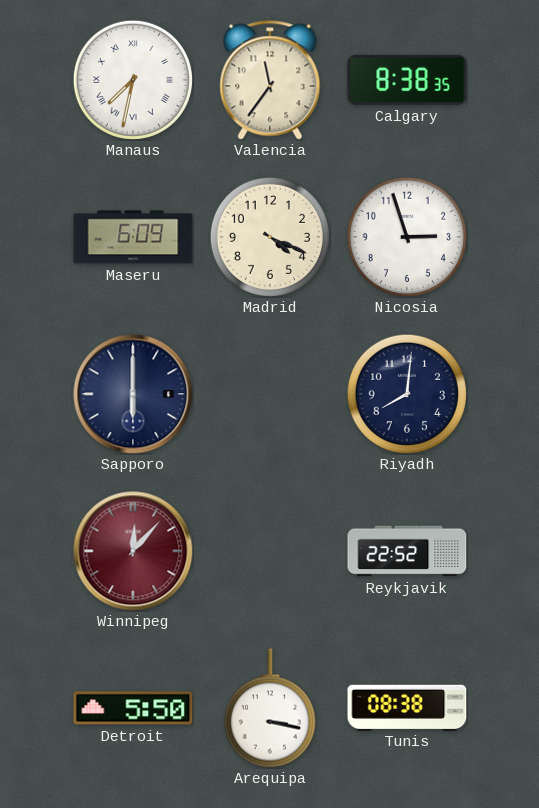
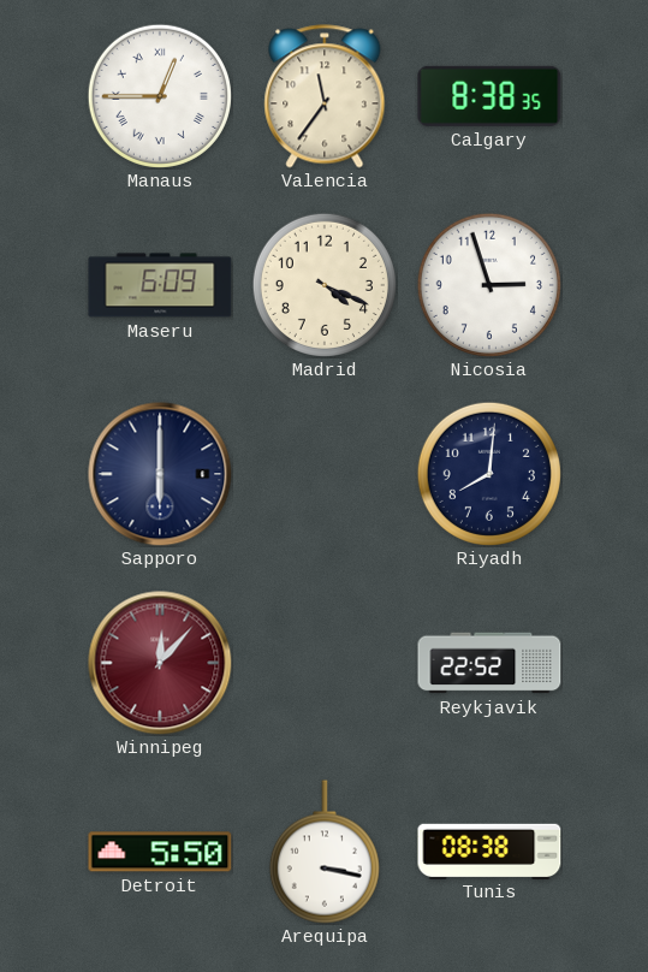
Manaus: 7:32 -> 12:45
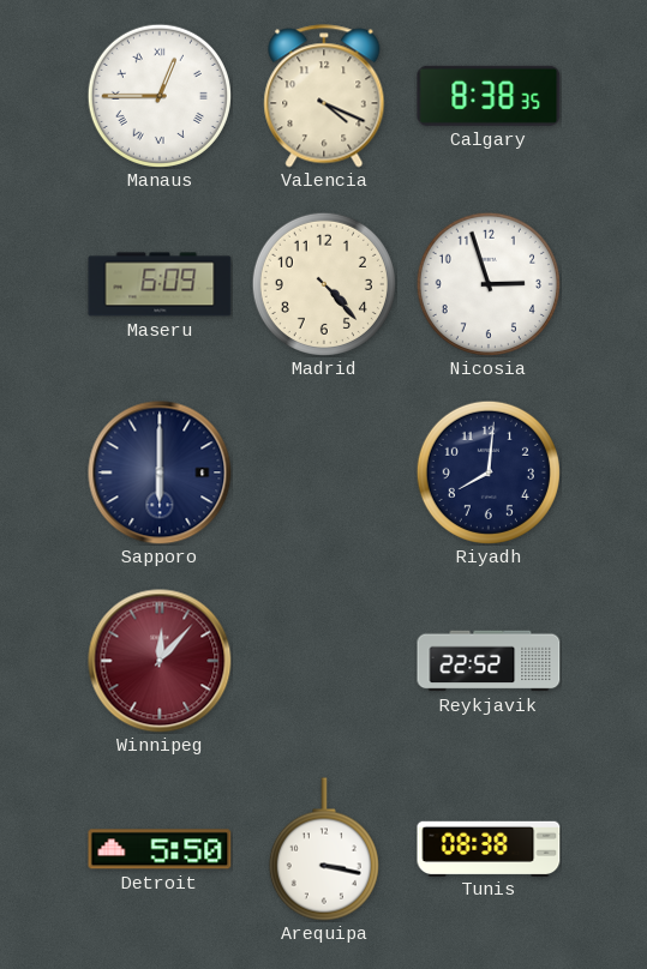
Valencia: 11:36 -> 4:19
Madrid: 4:19 -> 4:23
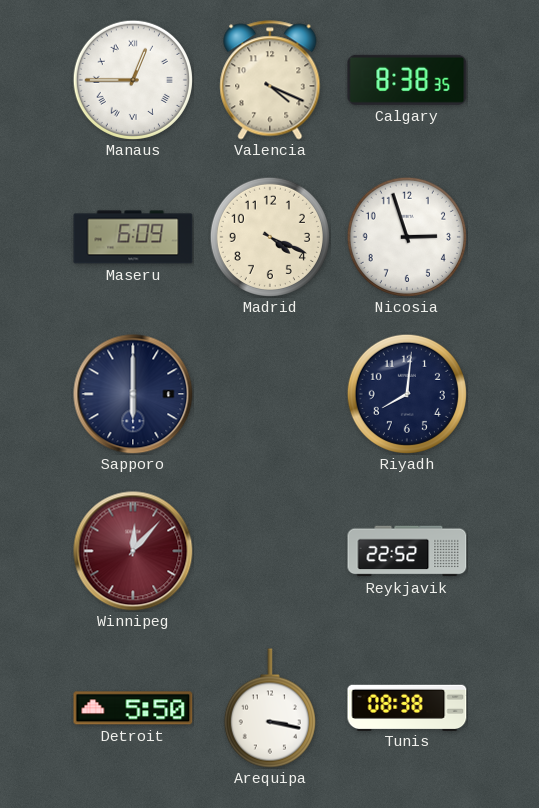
Madrid: 4:23 -> 4:19
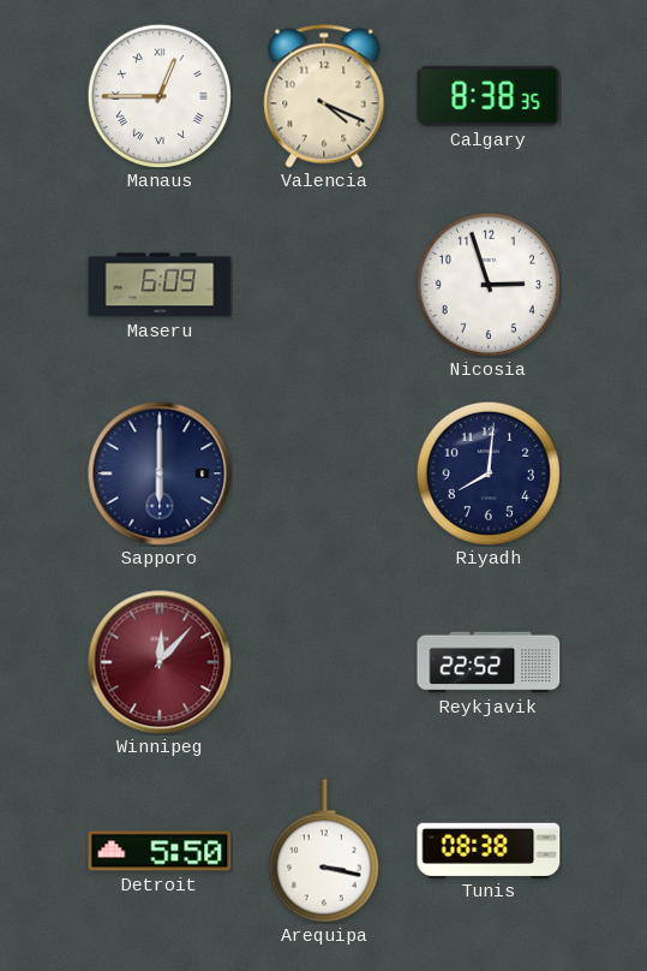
Madrid: 4:19 -> none
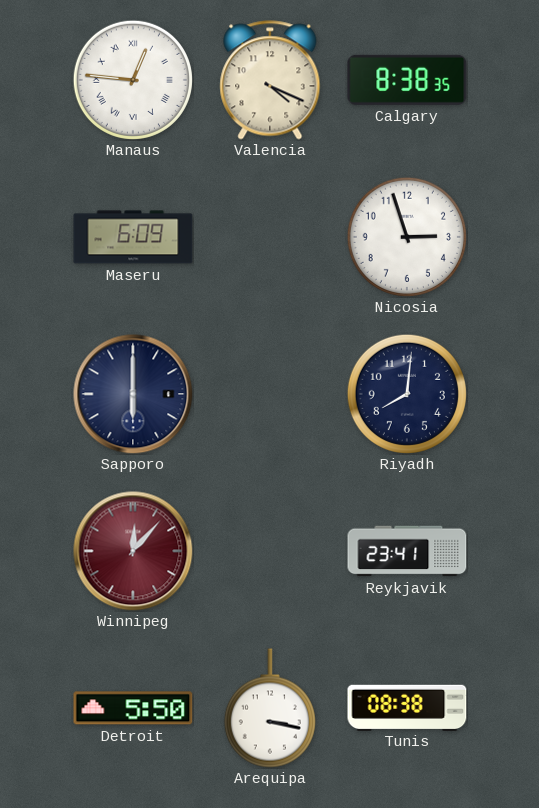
Manaus: 12:45 -> 12:46
Reykjavik: 22:52 -> 23:41
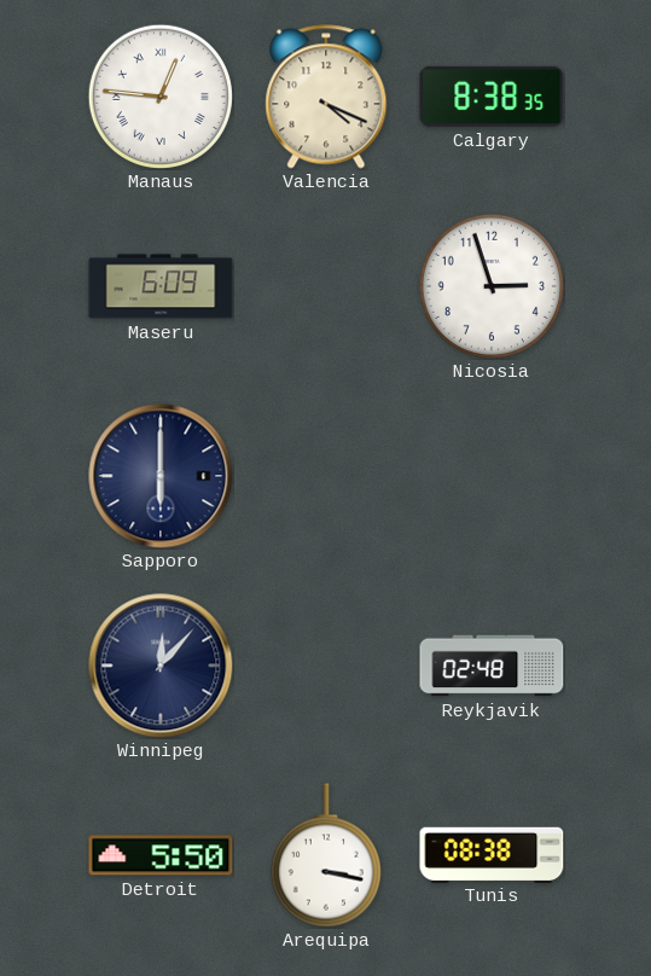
Riyadh: 8:01 -> none
Winnipeg dial: burgundy -> navy
Reykjavik: 23:41 -> 02:48
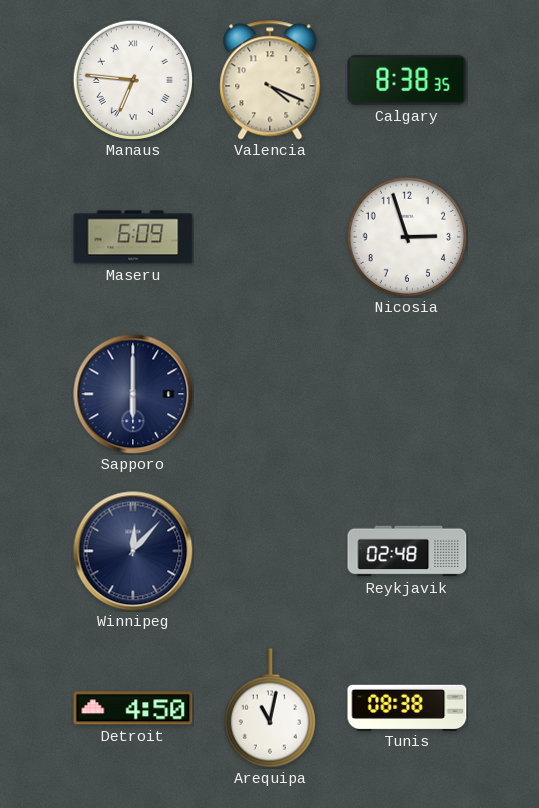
Manaus: 12:46 -> 6:46
Detroit: 5:50 -> 4:50
Arequipa: 3:17 -> 11:02
